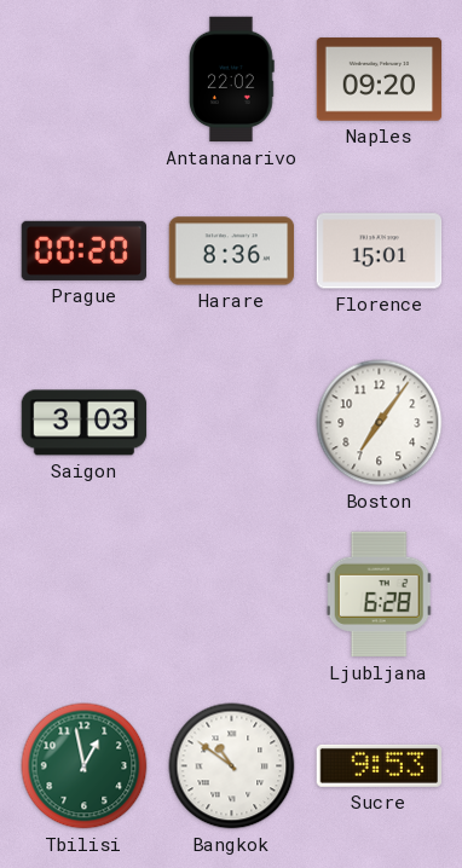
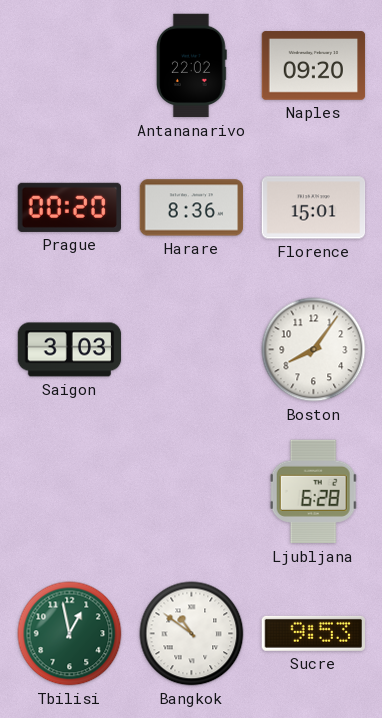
Boston: 7:06 -> 8:06
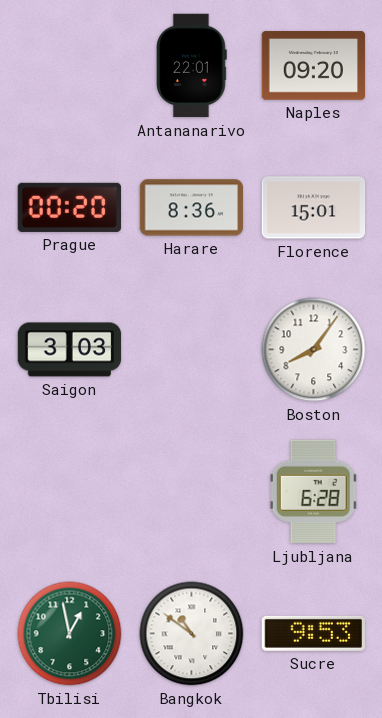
Antananarivo: 22:02 -> 22:01
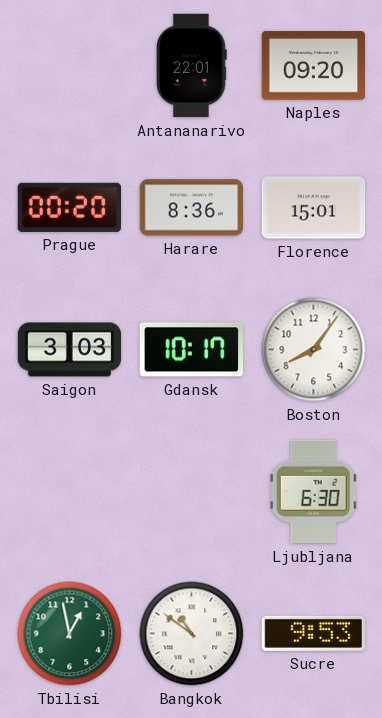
Gdansk: none -> 10:17
Ljubljana: 6:28 -> 6:30
